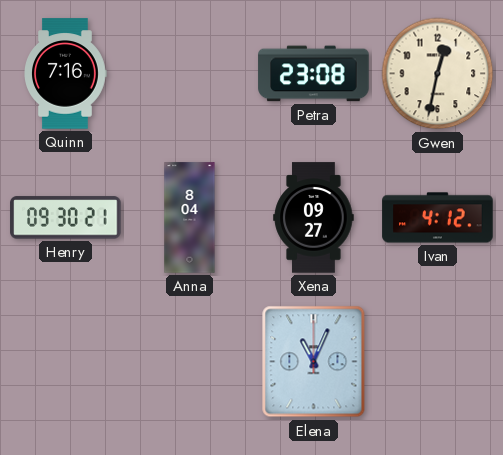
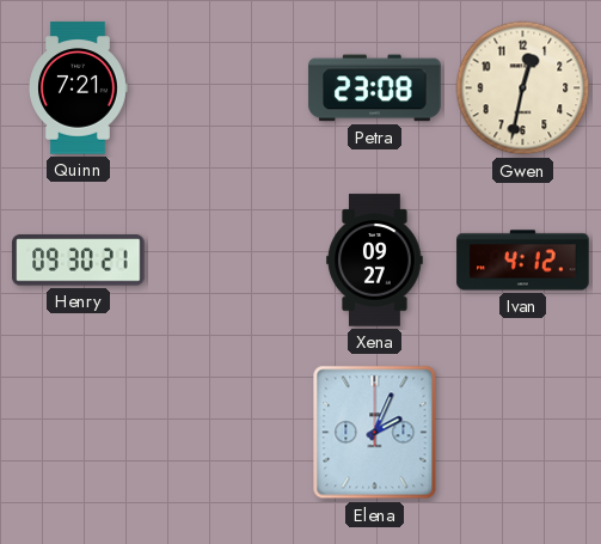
Quinn: 7:16 -> 7:21
Anna: 8:04 -> none
Elena: 11:04 -> 2:04
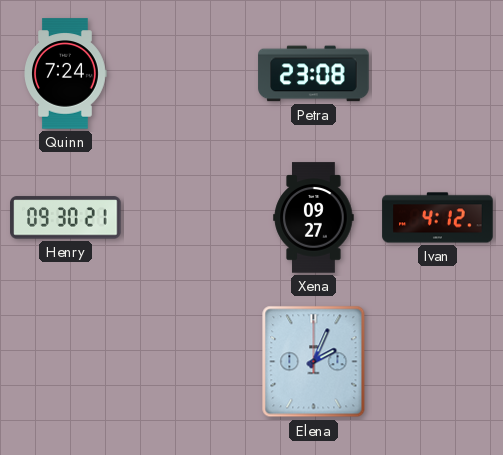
Quinn: 7:21 -> 7:24
Gwen: 12:32 -> none
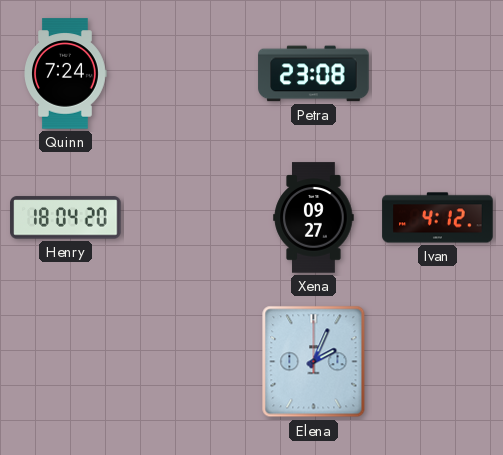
Henry: 09:30 -> 18:04
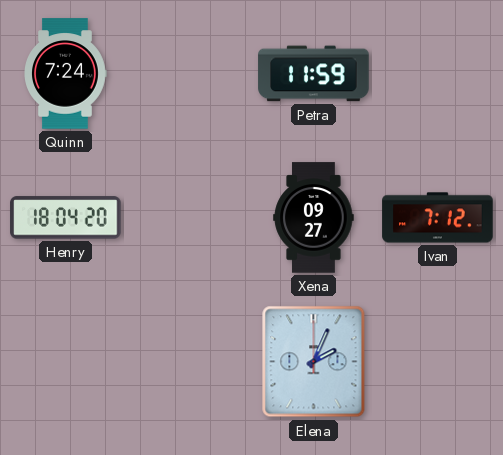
Petra: 23:08 -> 11:59
Ivan: 4:12 -> 7:12
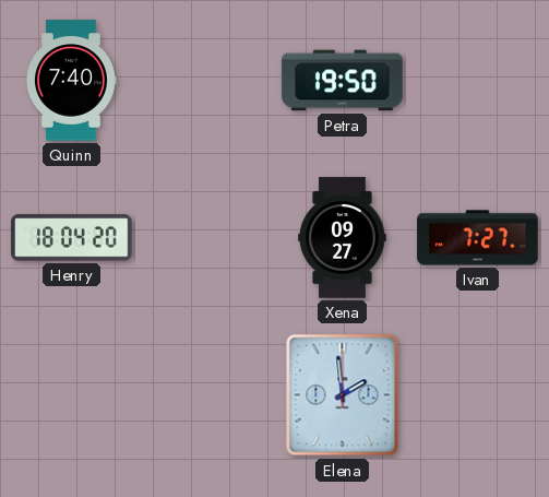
Quinn: 7:24 -> 7:40
Petra: 11:59 -> 19:50
Ivan: 7:12 -> 7:27
Elena: 2:04 -> 1:59
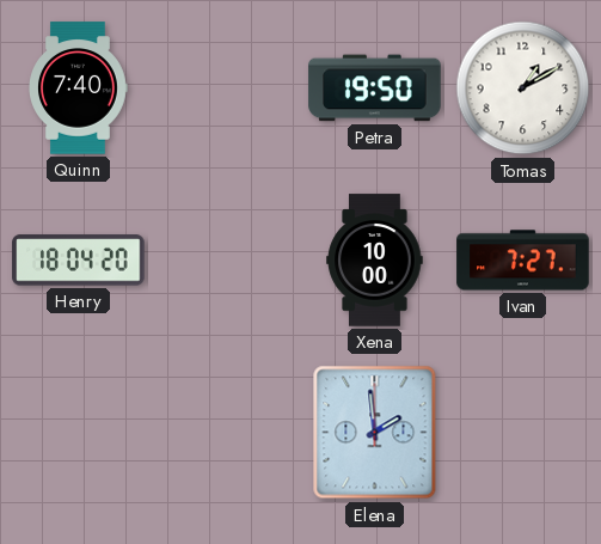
Tomas: none -> 1:10
Xena: 09:27 -> 10:00
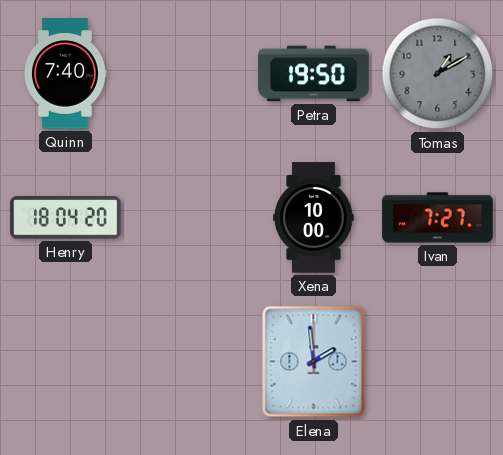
Tomas dial: white -> grey
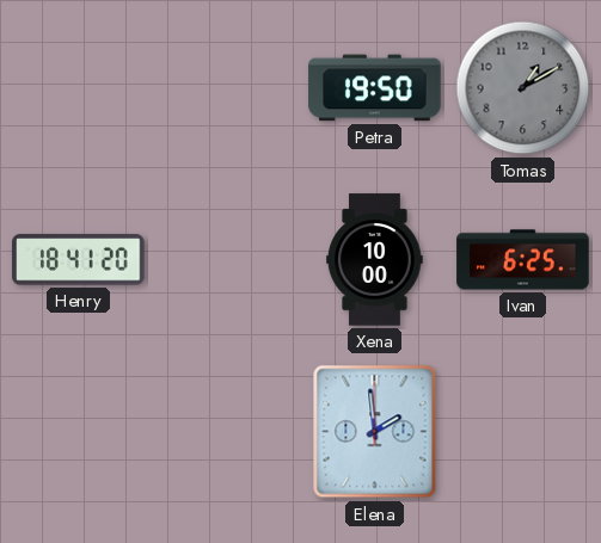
Quinn: 7:40 -> none
Henry: 18:04 -> 18:41
Ivan: 7:27 -> 6:25
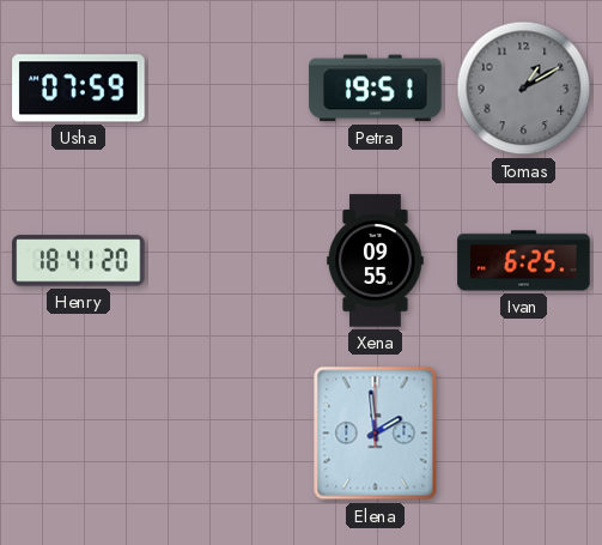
Usha: none -> 07:59
Petra: 19:50 -> 19:51
Xena: 10:00 -> 09:55
